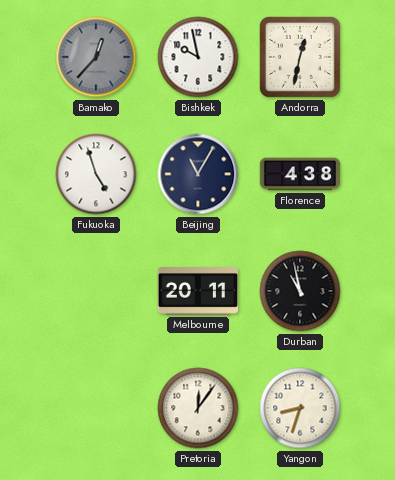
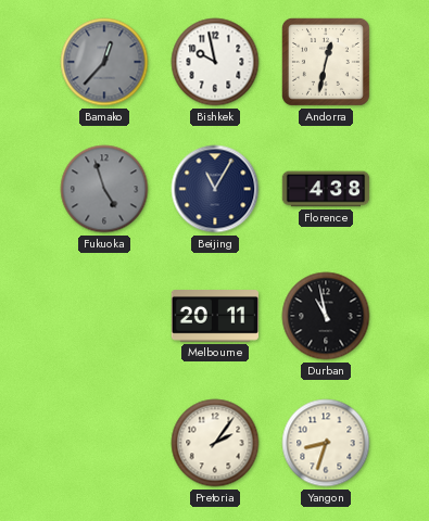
Fukuoka dial: white -> grey
Pretoria: 12:06 -> 2:06
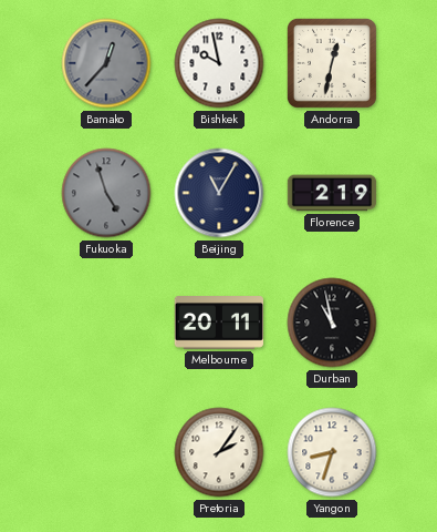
Florence: 4:38 -> 2:19
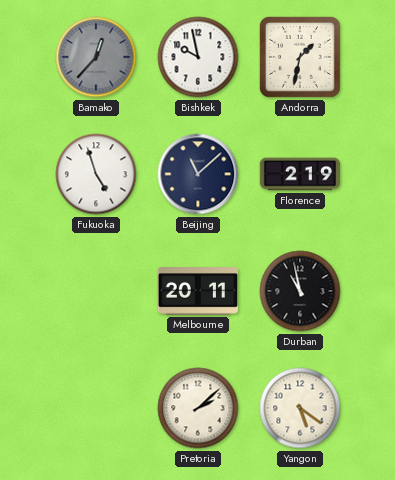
Andorra: 12:32 -> 1:32
Fukuoka dial: grey -> white
Beijing: 11:05 -> 11:08
Pretoria: 2:06 -> 2:08
Yangon: 8:33 -> 5:21
